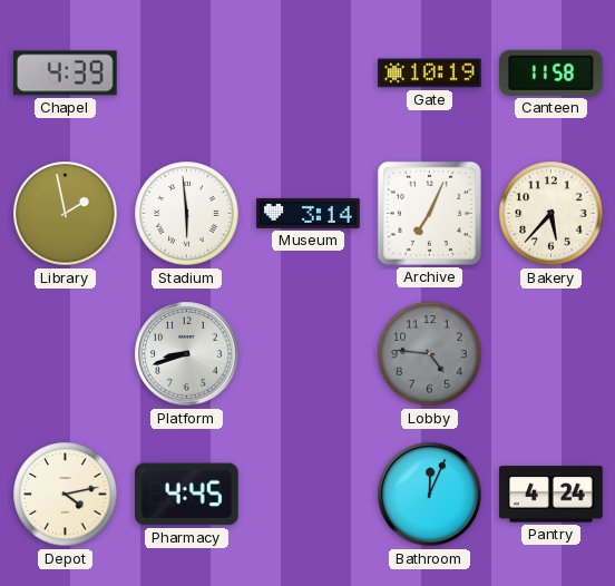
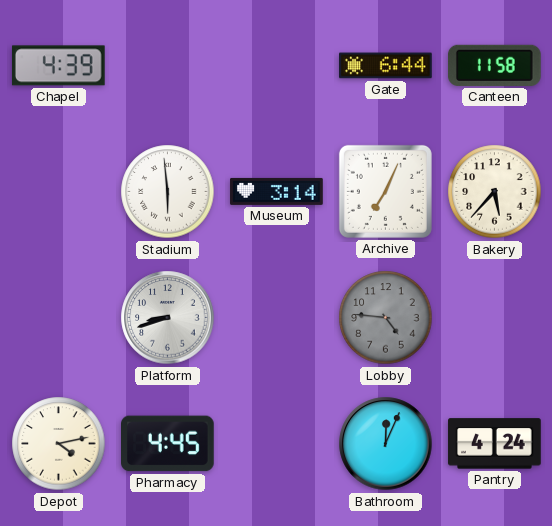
Gate: 10:19 -> 6:44
Library: 1:58 -> none
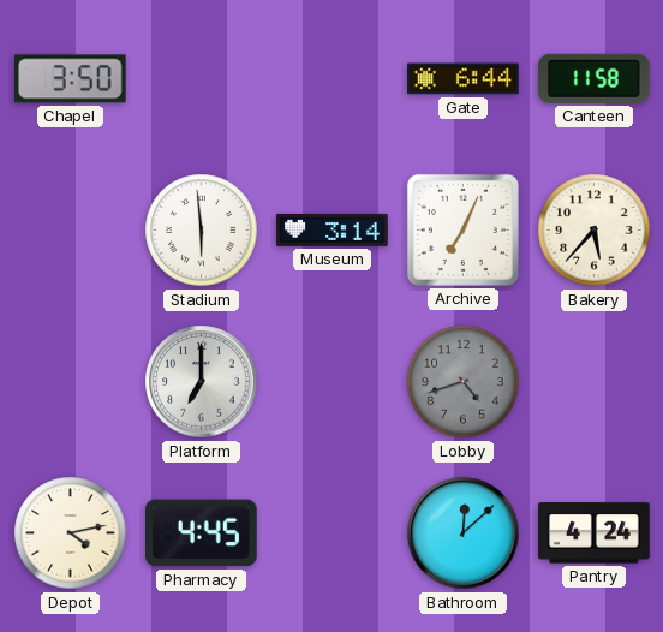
Chapel: 4:39 -> 3:50
Platform: 8:42 -> 7:00
Lobby: 4:46 -> 4:42
Bathroom: 12:04 -> 12:08
